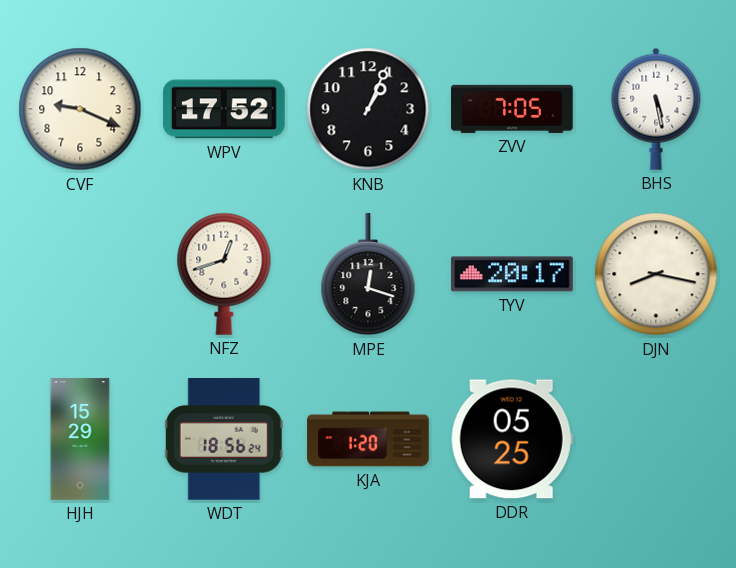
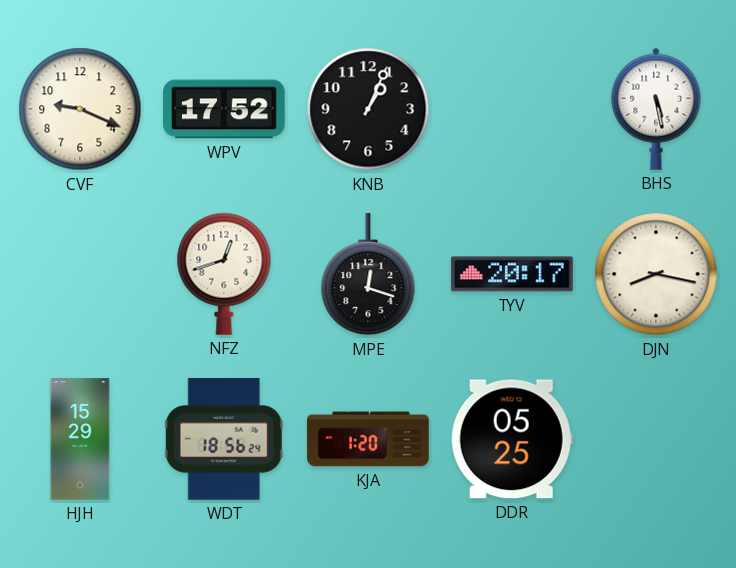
ZVV: 7:05 -> none
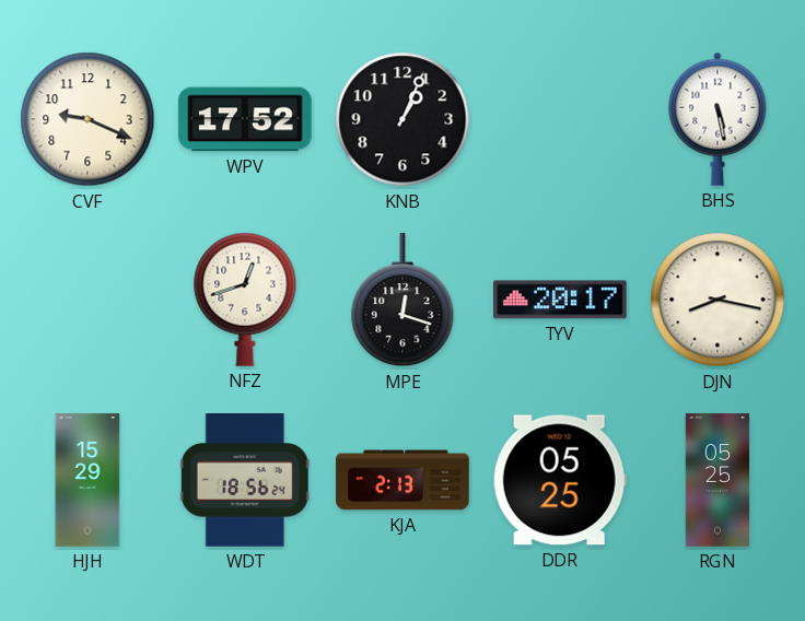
KJA: 1:20 -> 2:13
RGN: none -> 05:25
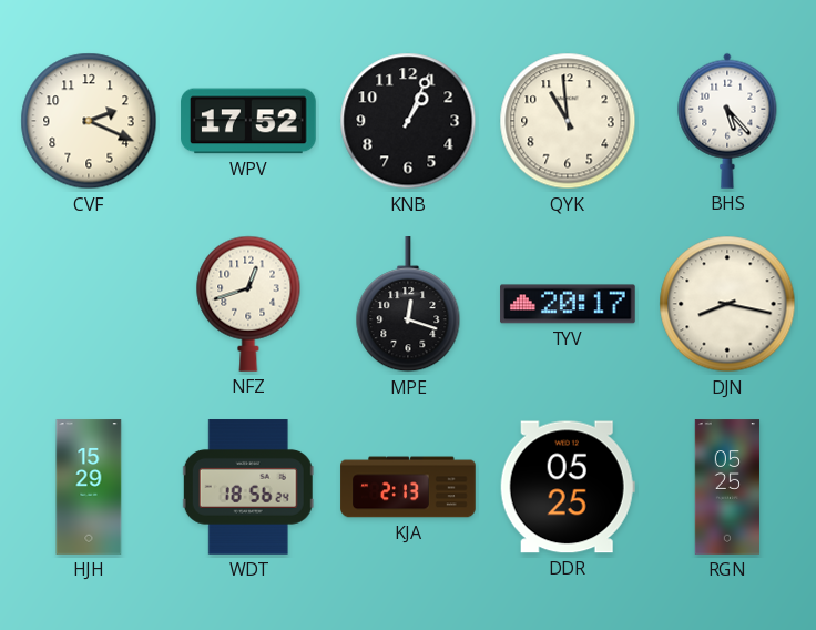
CVF: 9:19 -> 2:19
QYK: none -> 10:59
BHS: 5:28 -> 5:23
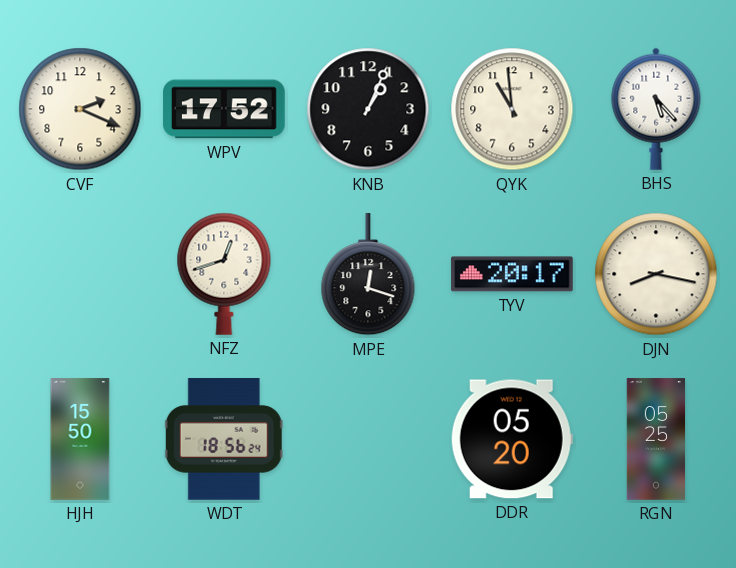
HJH: 15:29 -> 15:50
KJA: 2:13 -> none
DDR: 05:25 -> 05:20
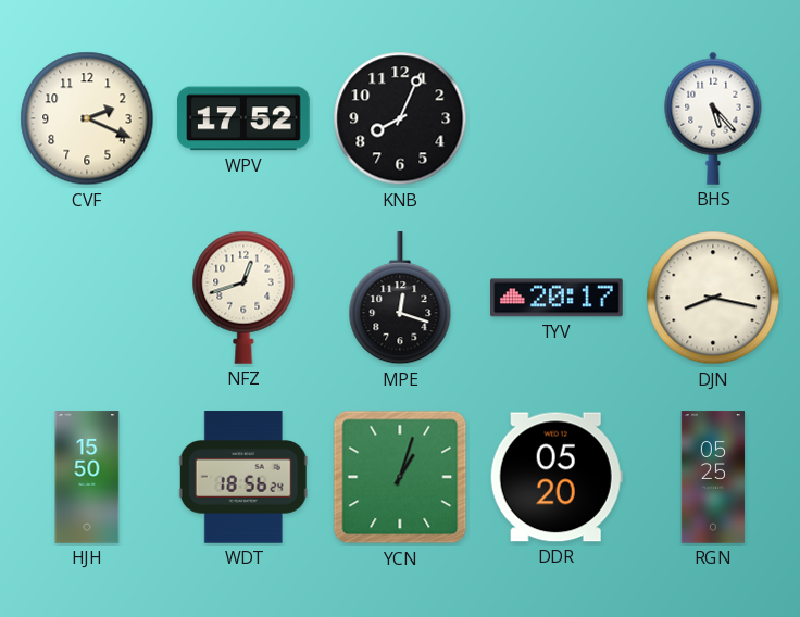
KNB: 1:04 -> 8:04
QYK: 10:59 -> none
YCN: none -> 1:03
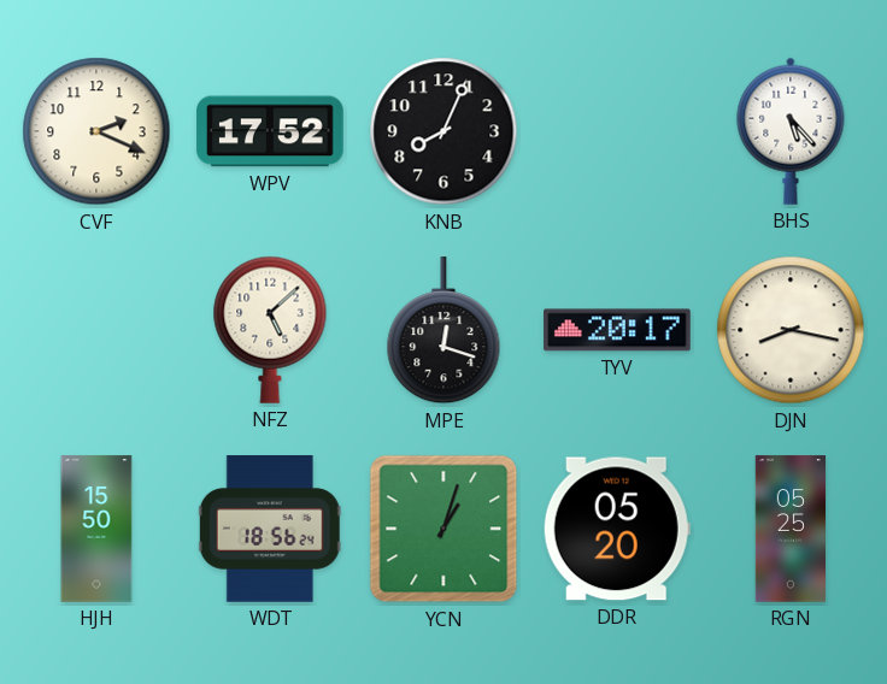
NFZ: 12:42 -> 5:08
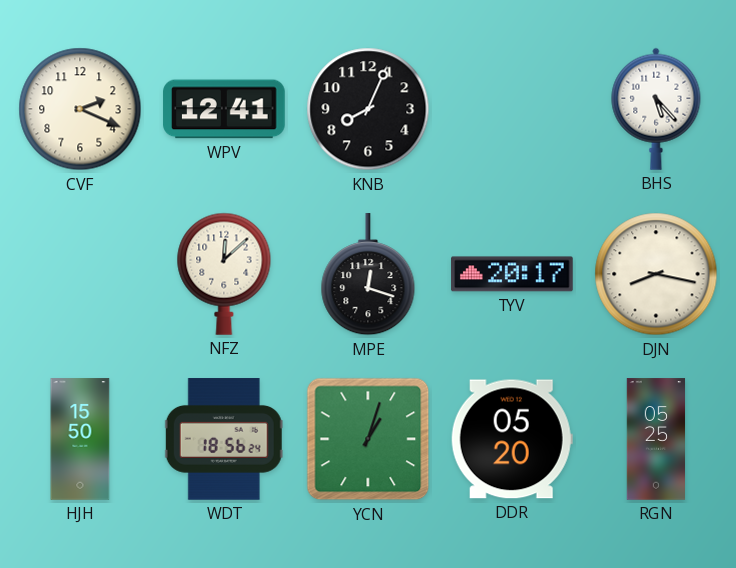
WPV: 17:52 -> 12:41
NFZ: 5:08 -> 12:08
